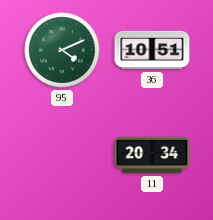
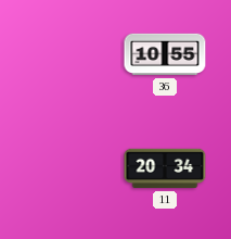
95: 4:11 -> none
36: 10:51 -> 10:55
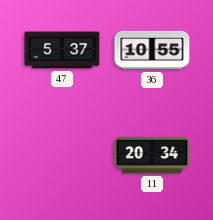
47: none -> 5:37
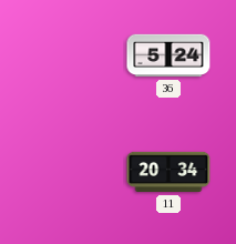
47: 5:37 -> none
36: 10:55 -> 5:24
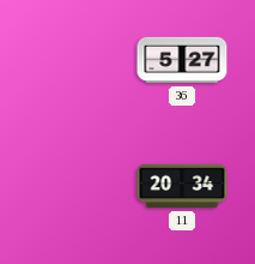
36: 5:24 -> 5:27
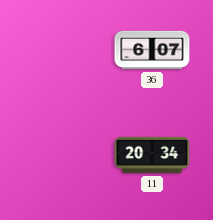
36: 5:27 -> 6:07
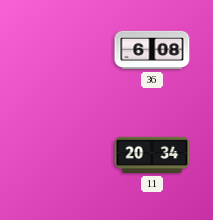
36: 6:07 -> 6:08
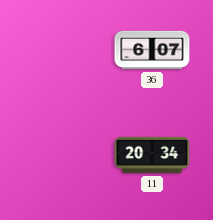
36: 6:08 -> 6:07
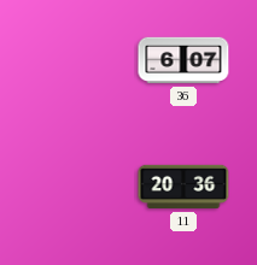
11: 20:34 -> 20:36
